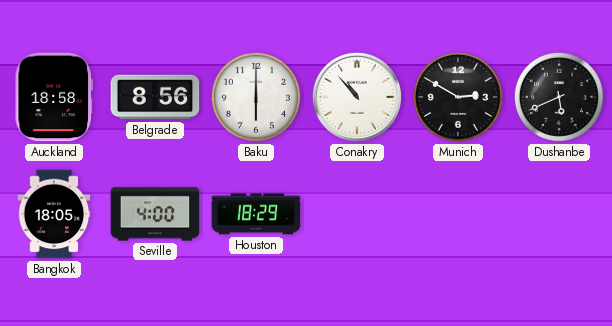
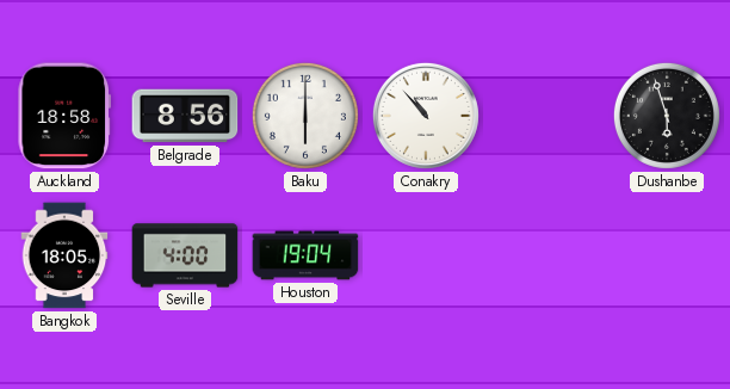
Munich: 2:50 -> none
Dushanbe: 5:41 -> 5:57
Houston: 18:29 -> 19:04
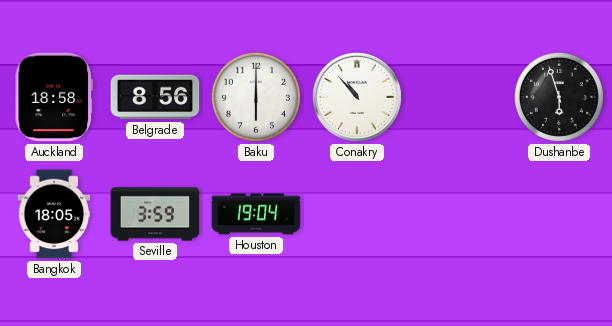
Seville: 4:00 -> 3:59
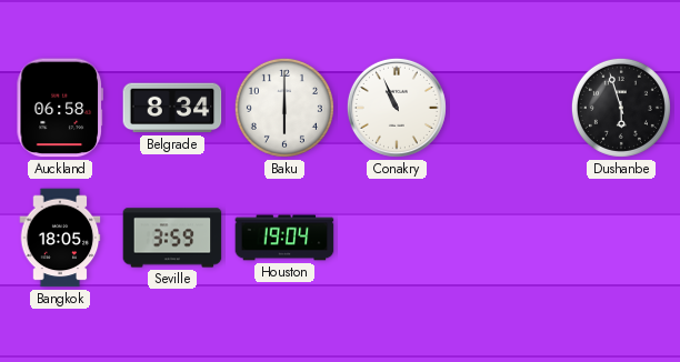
Auckland: 18:58 -> 06:58
Belgrade: 8:56 -> 8:34
Conakry: 10:53 -> 10:56
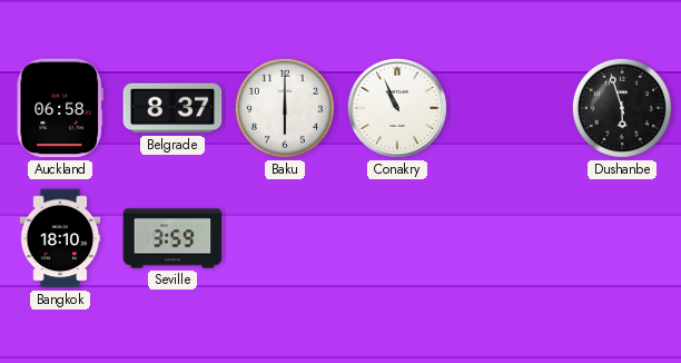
Belgrade: 8:34 -> 8:37
Bangkok: 18:05 -> 18:10
Houston: 19:04 -> none
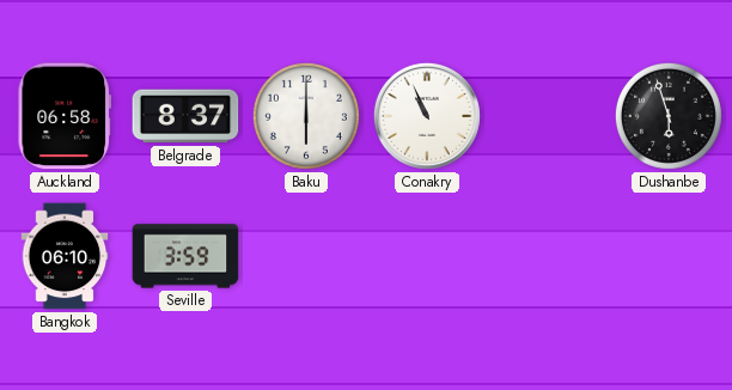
Bangkok: 18:10 -> 06:10
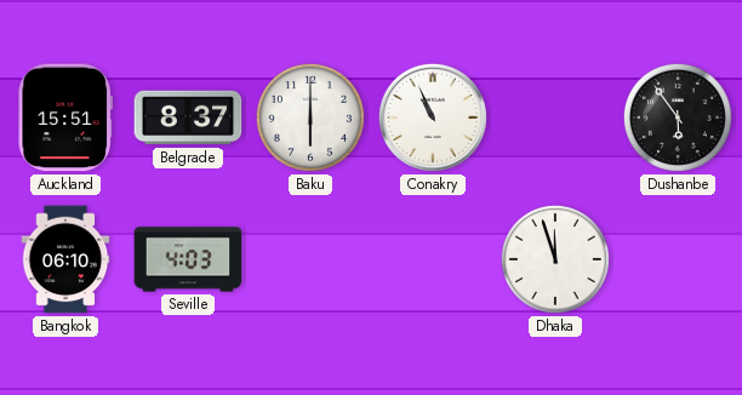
Auckland: 06:58 -> 15:51
Dushanbe: 5:57 -> 5:54
Seville: 3:59 -> 4:03
Dhaka: none -> 11:57
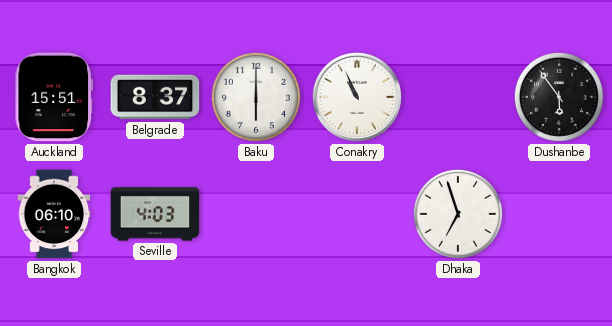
Dhaka: 11:57 -> 6:57
